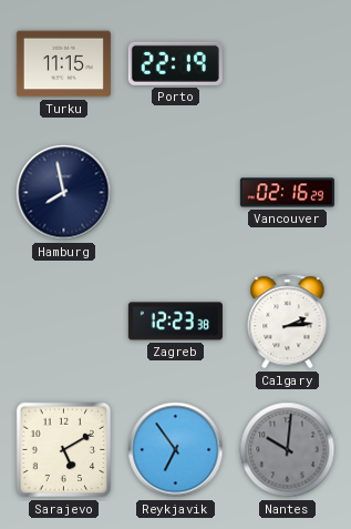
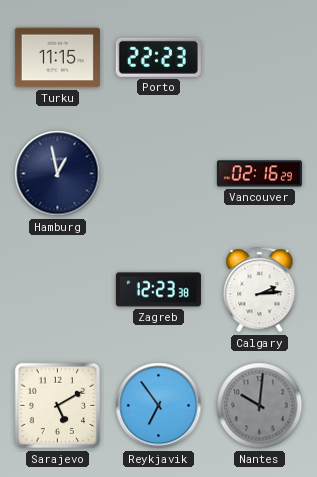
Porto: 22:19 -> 22:23
Hamburg: 7:58 -> 12:58
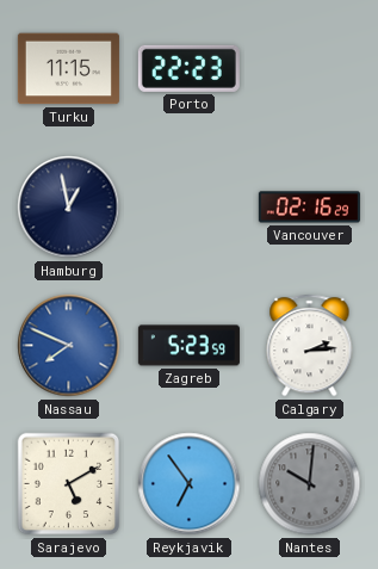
Nassau: none -> 7:49
Zagreb: 12:23 -> 5:23
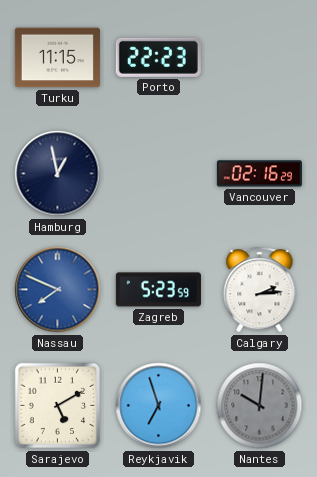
Reykjavik: 6:54 -> 6:57
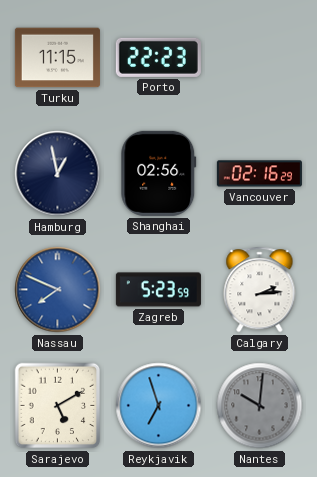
Shanghai: none -> 02:56
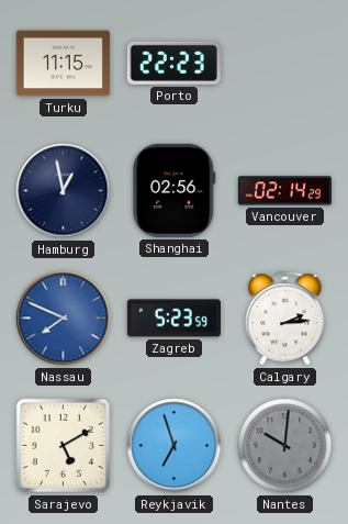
Vancouver: 02:16 -> 02:14
